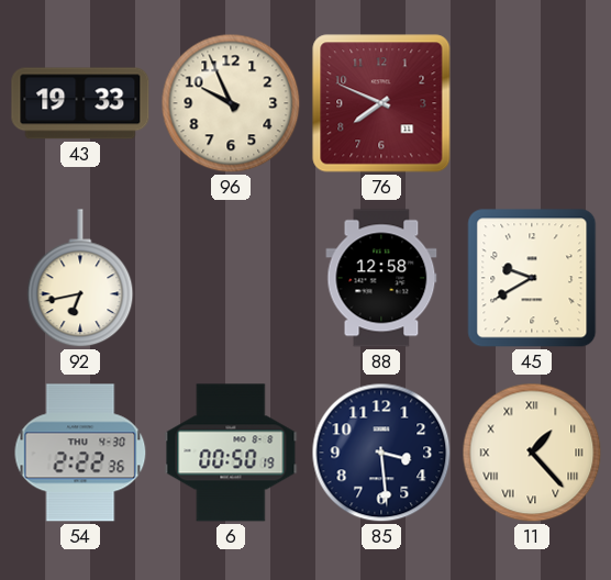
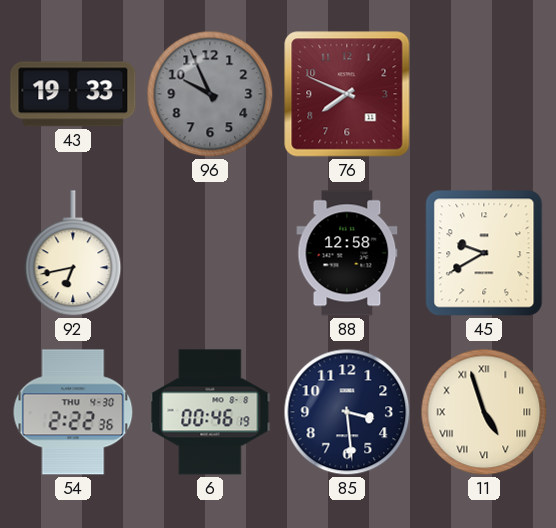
96 dial: cream -> grey
6: 00:50 -> 00:46
11: 1:23 -> 4:57
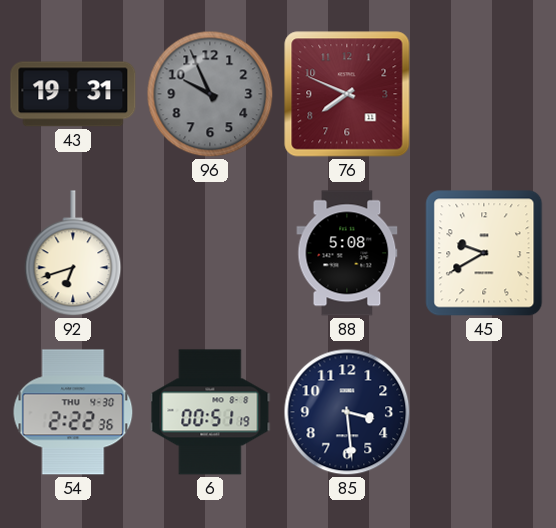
43: 19:33 -> 19:31
92: 6:43 -> 6:42
88: 12:58 -> 5:08
6: 00:46 -> 00:51
11: 4:57 -> none
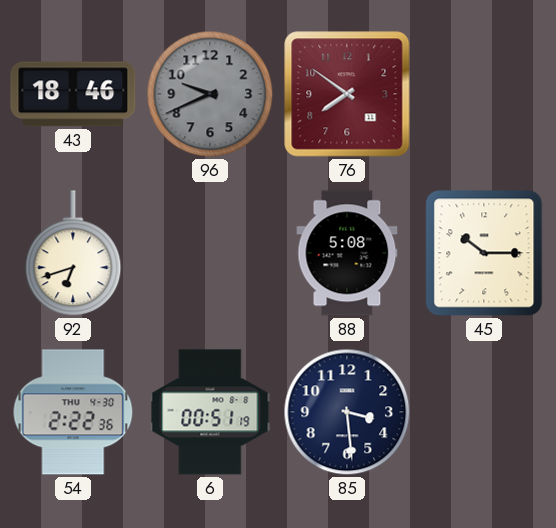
43: 19:31 -> 18:46
96: 9:56 -> 9:41
76: 7:49 -> 7:51
45: 9:40 -> 10:15
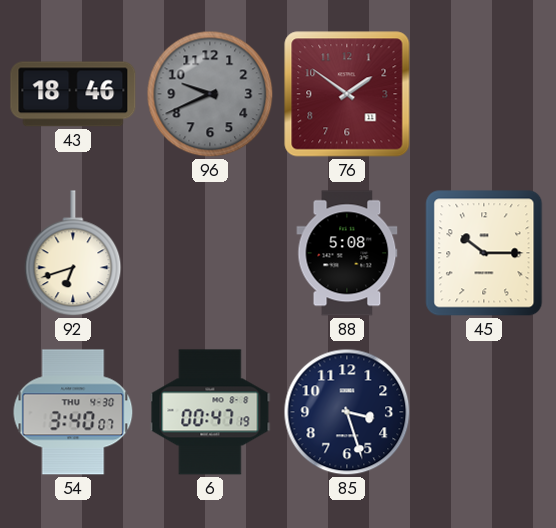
76: 7:51 -> 1:51
54: 2:22 -> 3:40
6: 00:51 -> 00:47
85: 3:29 -> 3:27
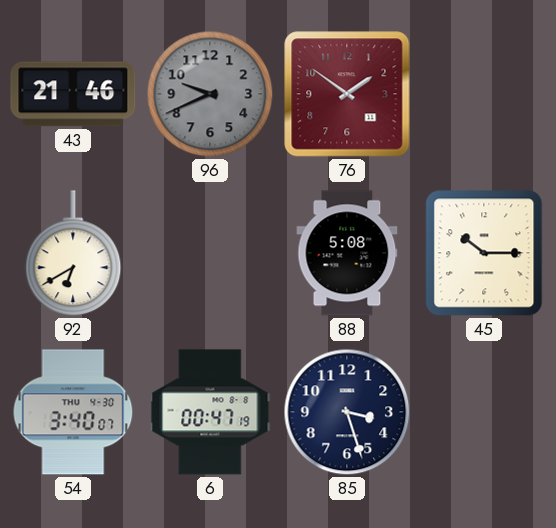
43: 18:46 -> 21:46
92: 6:42 -> 6:40
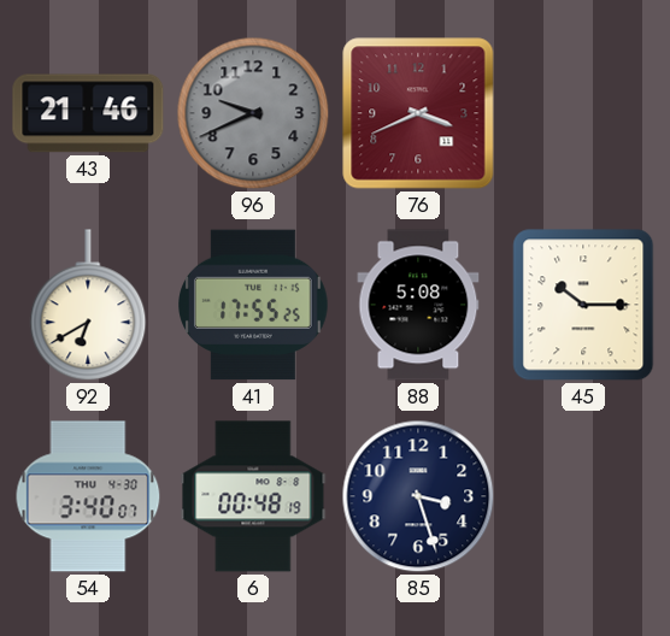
76: 1:51 -> 3:41
41: none -> 17:55
6: 00:47 -> 00:48
